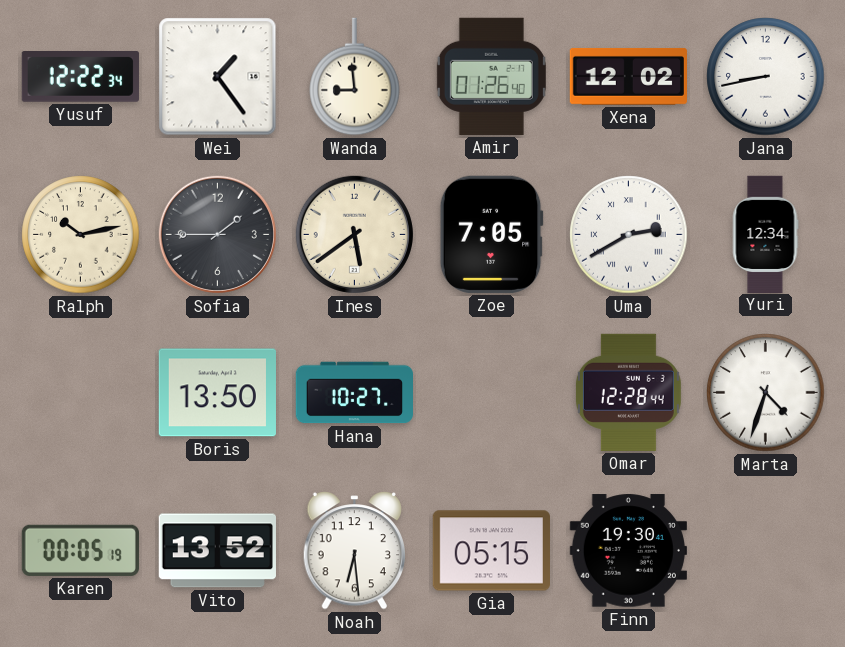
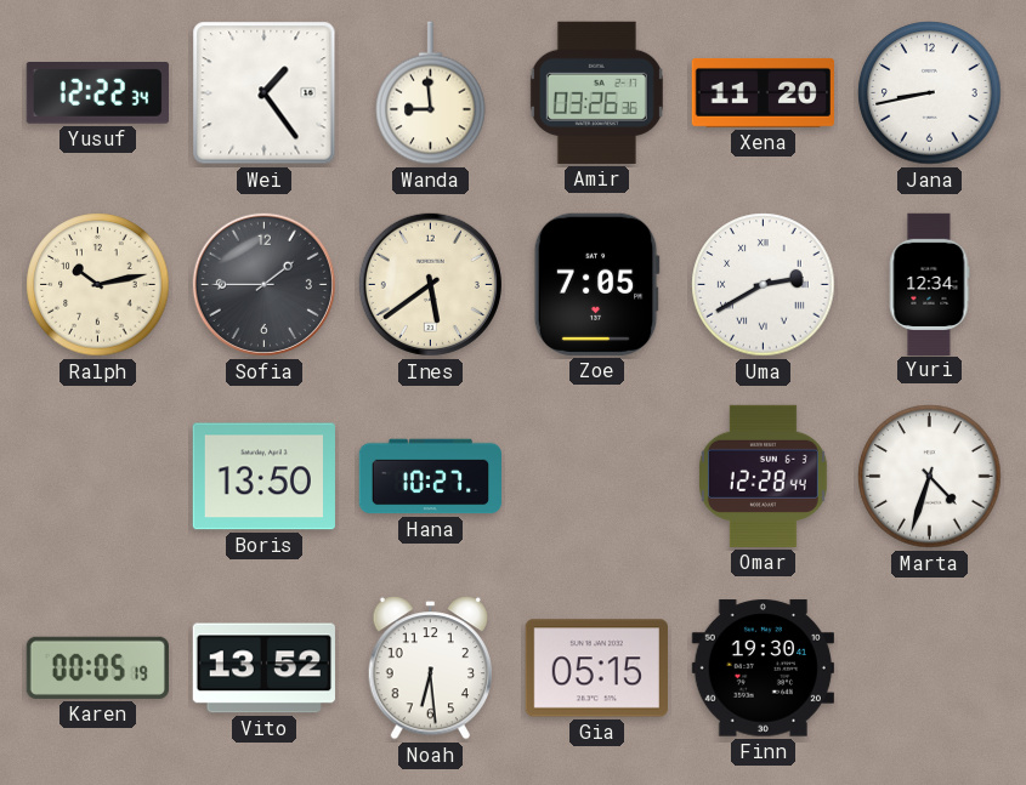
Amir: 01:26 -> 03:26
Xena: 12:02 -> 11:20
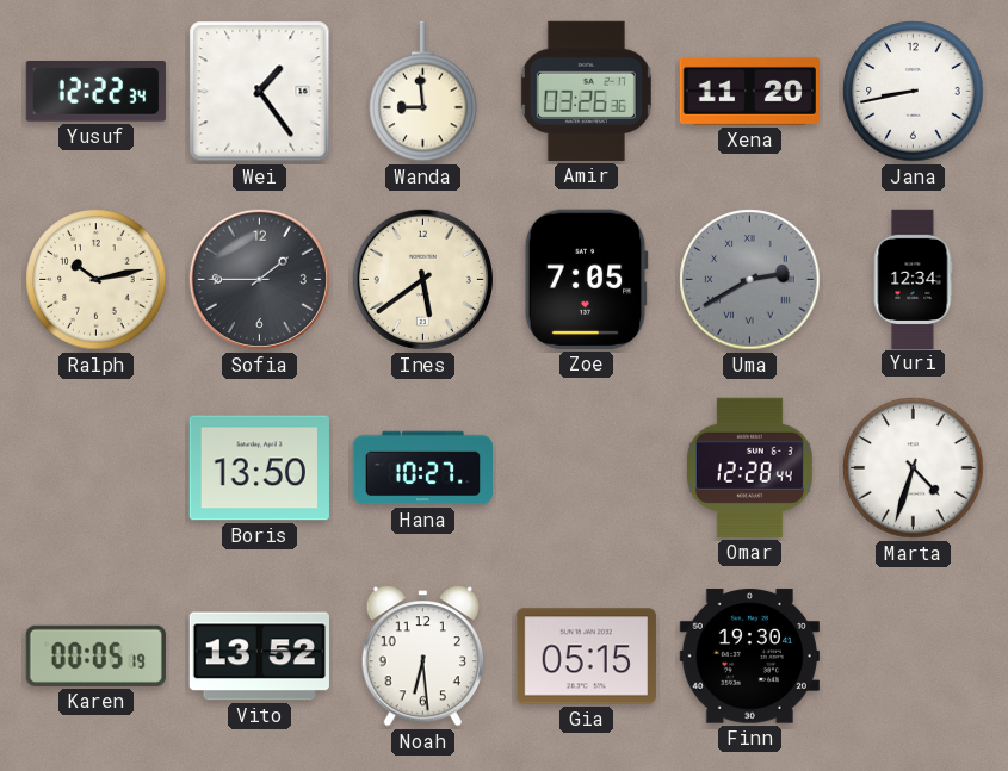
Uma dial: white -> grey
